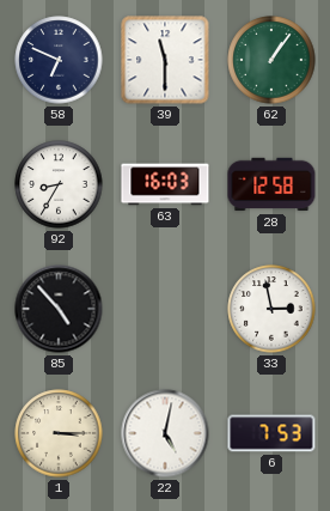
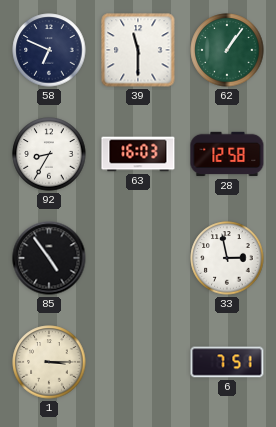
85: 4:53 -> 4:54
22: 5:02 -> none
6: 7:53 -> 7:51
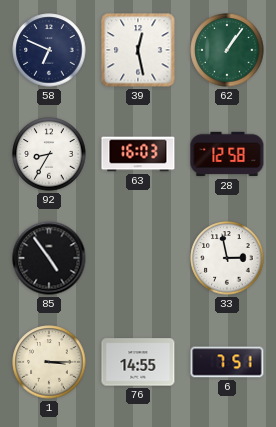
39: 11:30 -> 12:28
76: none -> 14:55
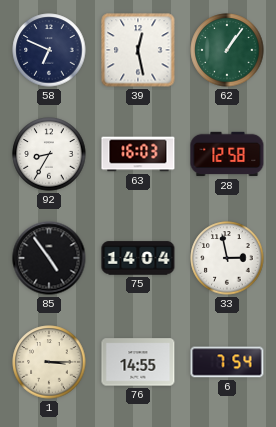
75: none -> 14:04
6: 7:51 -> 7:54
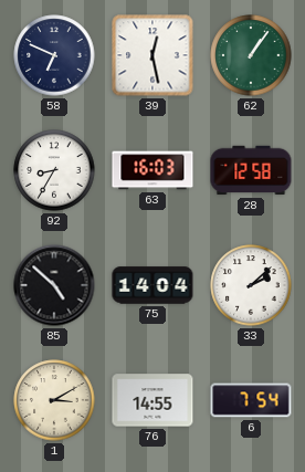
85: 4:54 -> 4:52
33: 2:58 -> 2:08
1: 3:15 -> 3:10
